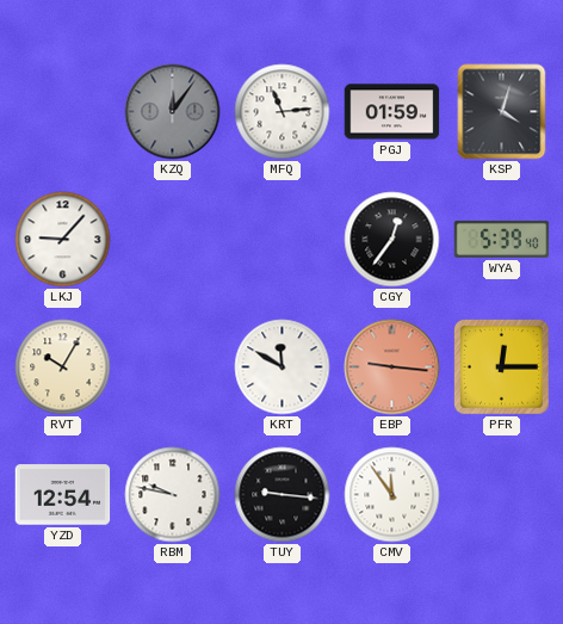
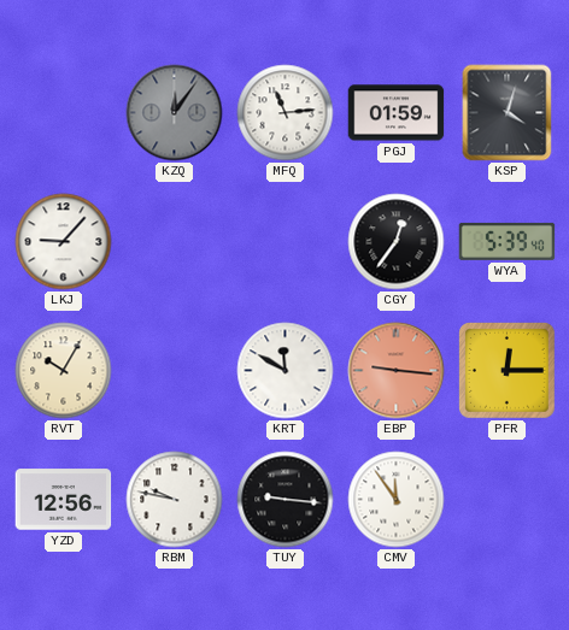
YZD: 12:54 -> 12:56
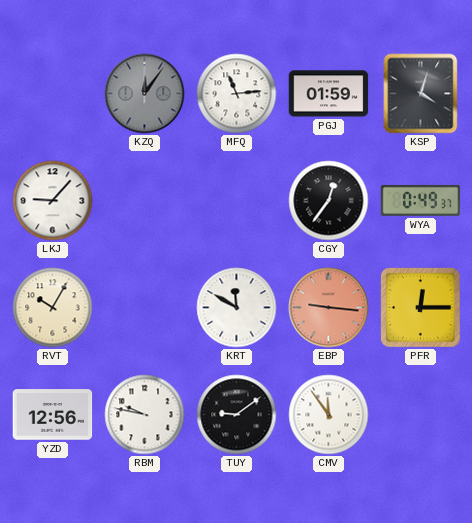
WYA: 5:39 -> 0:49
TUY: 9:16 -> 9:09
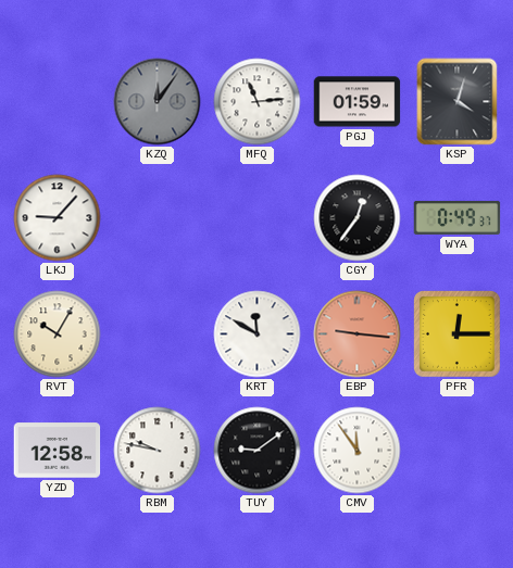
YZD: 12:56 -> 12:58
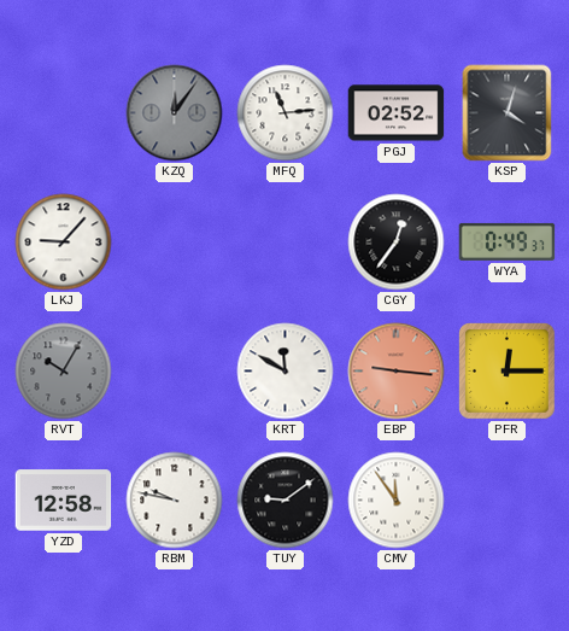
PGJ: 01:59 -> 02:52
RVT dial: cream -> grey
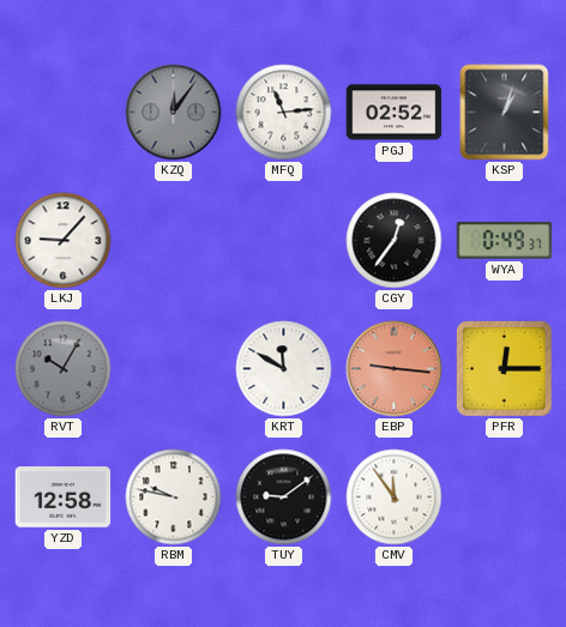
KSP: 4:03 -> 1:03
